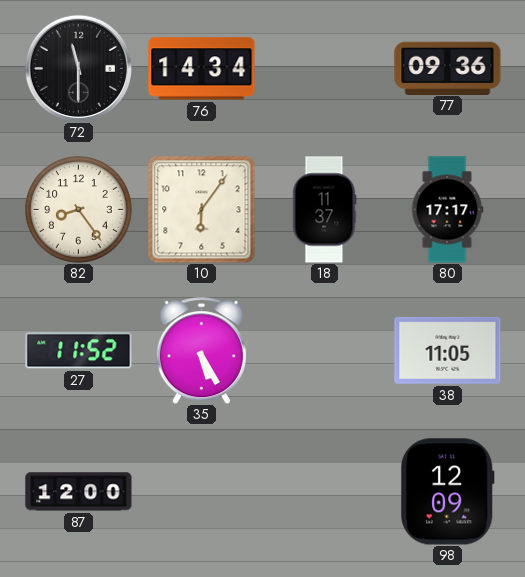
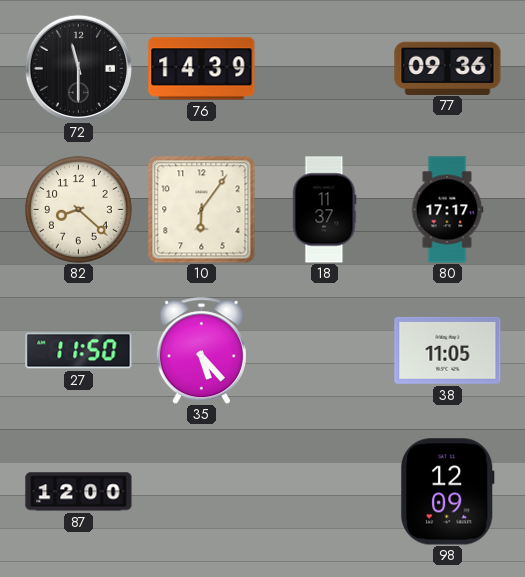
76: 14:34 -> 14:39
82: 8:24 -> 8:22
27: 11:52 -> 11:50
35: 5:25 -> 5:23
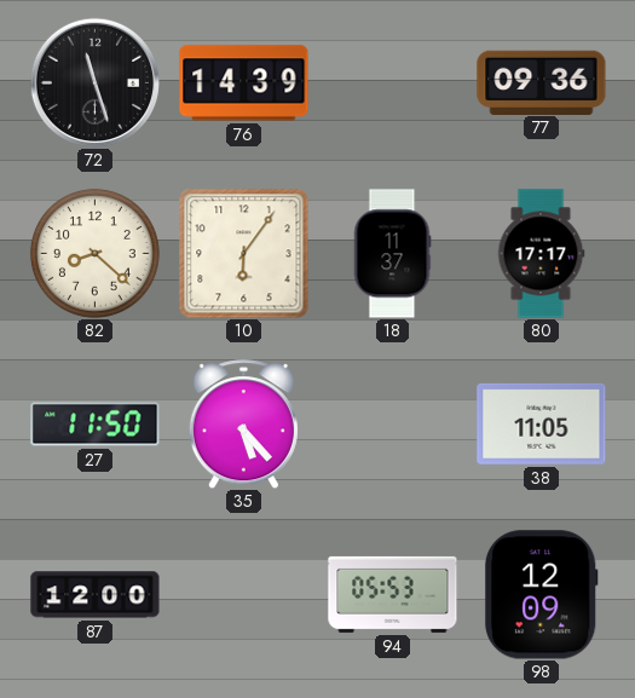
72: 11:30 -> 11:27
94: none -> 05:53
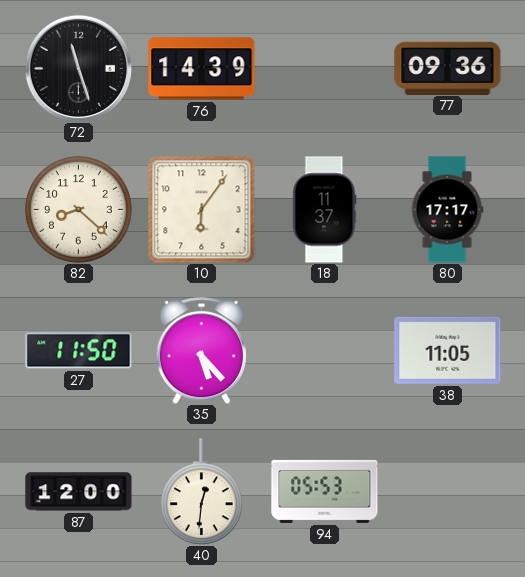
40: none -> 12:31
98: 12:09 -> none
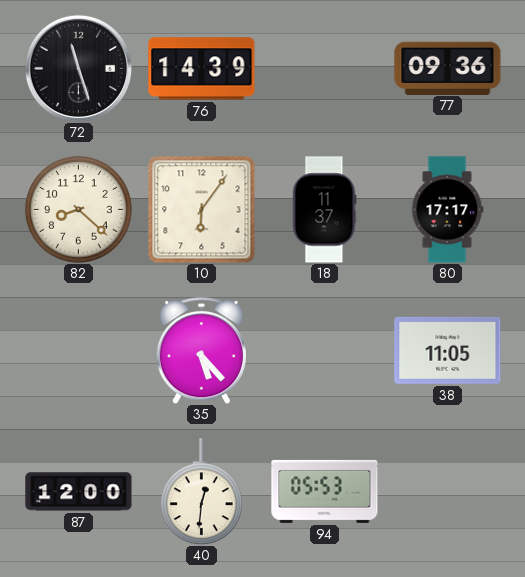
27: 11:50 -> none
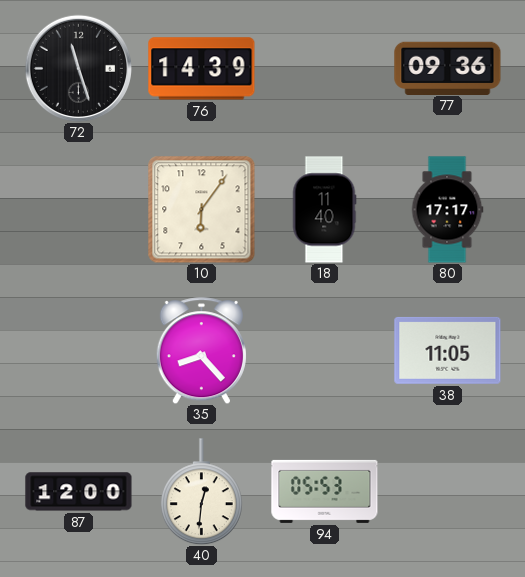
82: 8:22 -> none
18: 11:37 -> 11:40
35: 5:23 -> 8:23
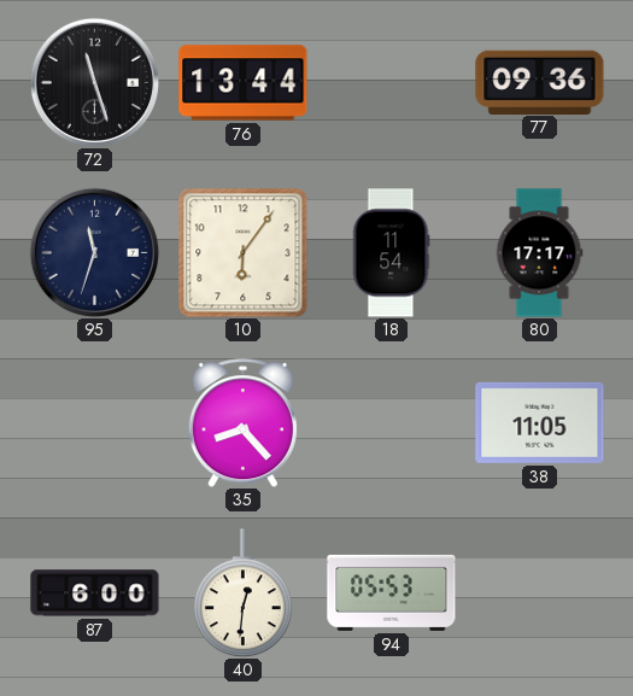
76: 14:39 -> 13:44
95: none -> 11:33
18: 11:40 -> 11:54
87: 12:00 -> 6:00
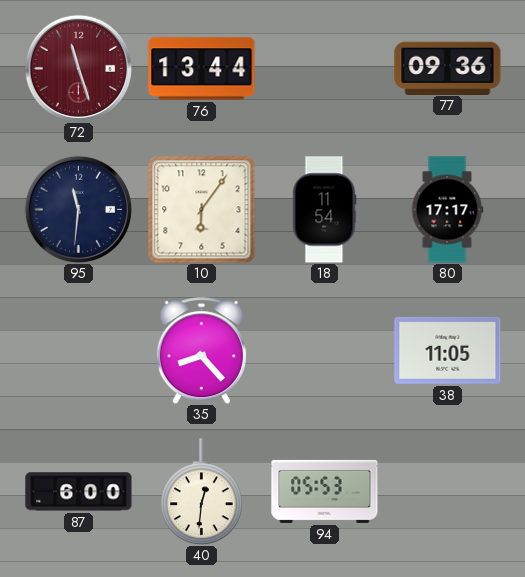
72 dial: black -> burgundy
95: 11:33 -> 11:31
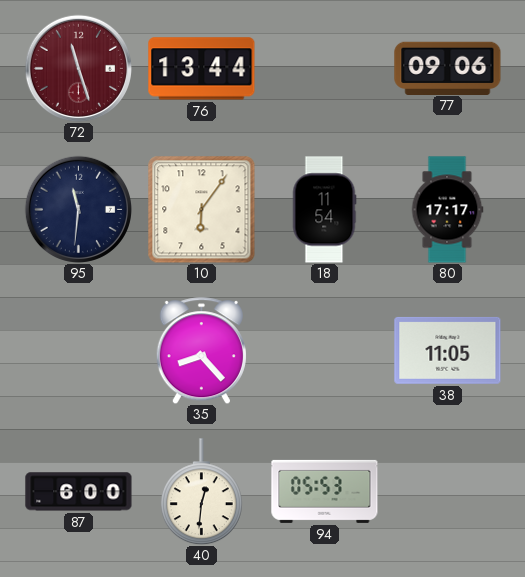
77: 09:36 -> 09:06
